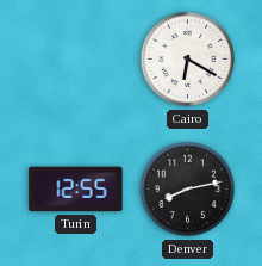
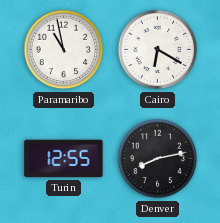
Paramaribo: none -> 10:58
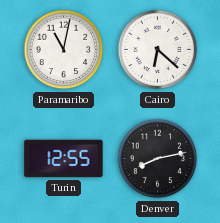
Paramaribo: 10:58 -> 11:02
Cairo: 6:20 -> 6:22
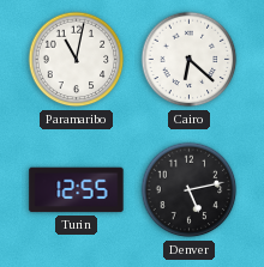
Denver: 8:13 -> 5:13
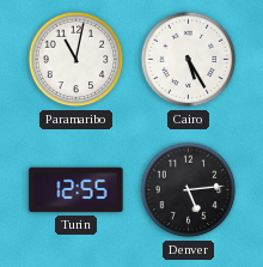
Cairo: 6:22 -> 5:25
Denver: 5:13 -> 5:14
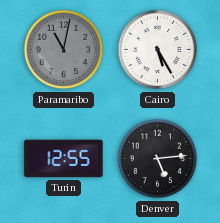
Paramaribo dial: white -> grey
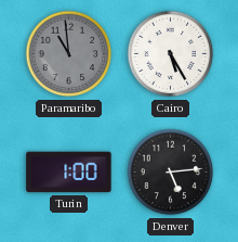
Paramaribo: 11:02 -> 10:59
Turin: 12:55 -> 1:00
